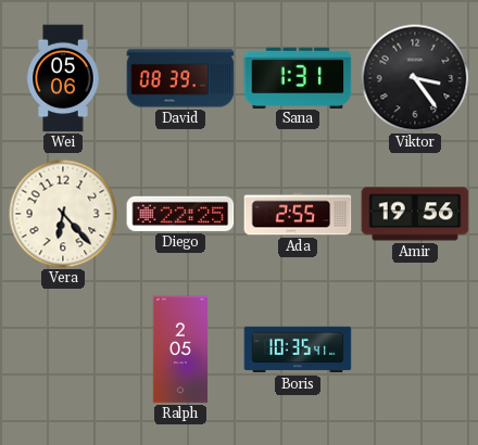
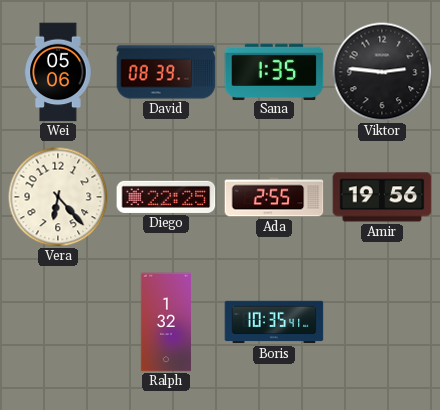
Sana: 1:31 -> 1:35
Viktor: 3:24 -> 2:46
Ralph: 2:05 -> 1:32
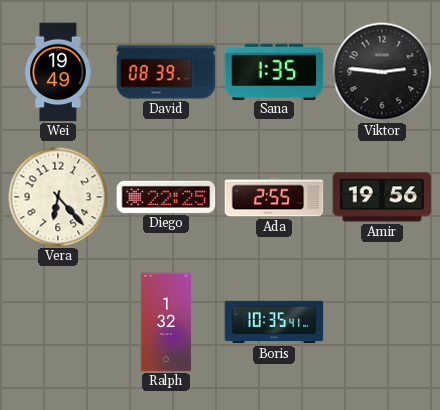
Wei: 05:06 -> 19:49
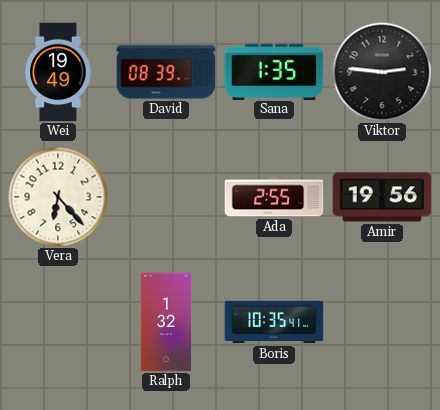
Diego: 22:25 -> none
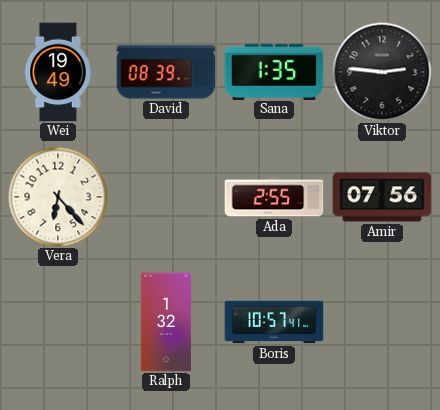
Amir: 19:56 -> 07:56
Boris: 10:35 -> 10:57
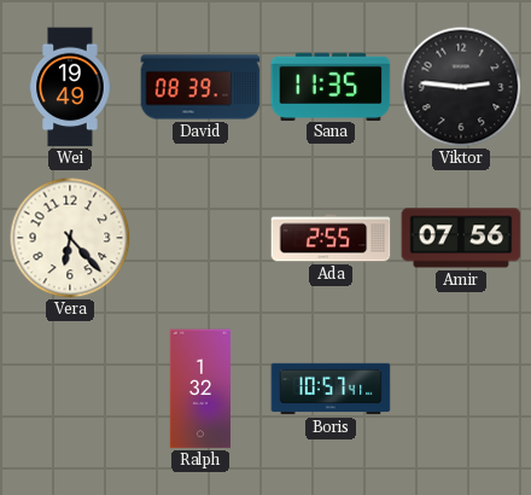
Sana: 1:35 -> 11:35
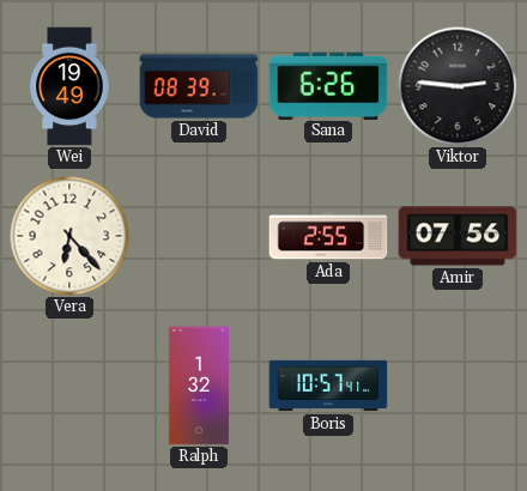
Sana: 11:35 -> 6:26
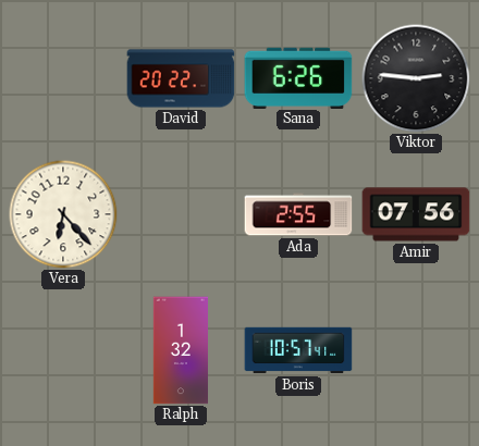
Wei: 19:49 -> none
David: 08:39 -> 20:22
